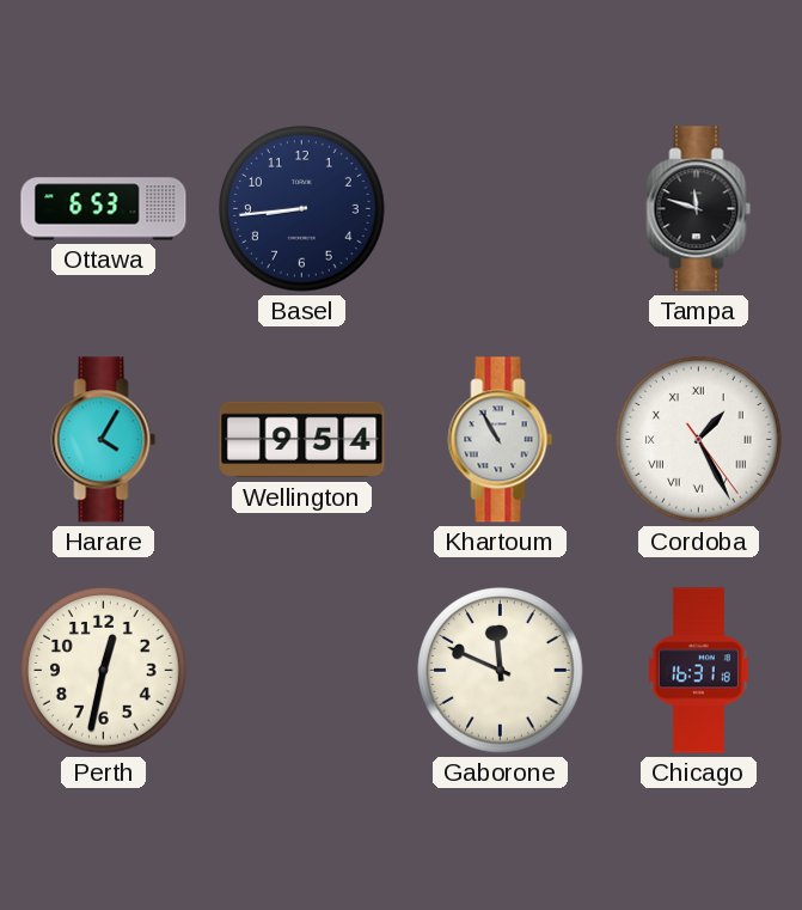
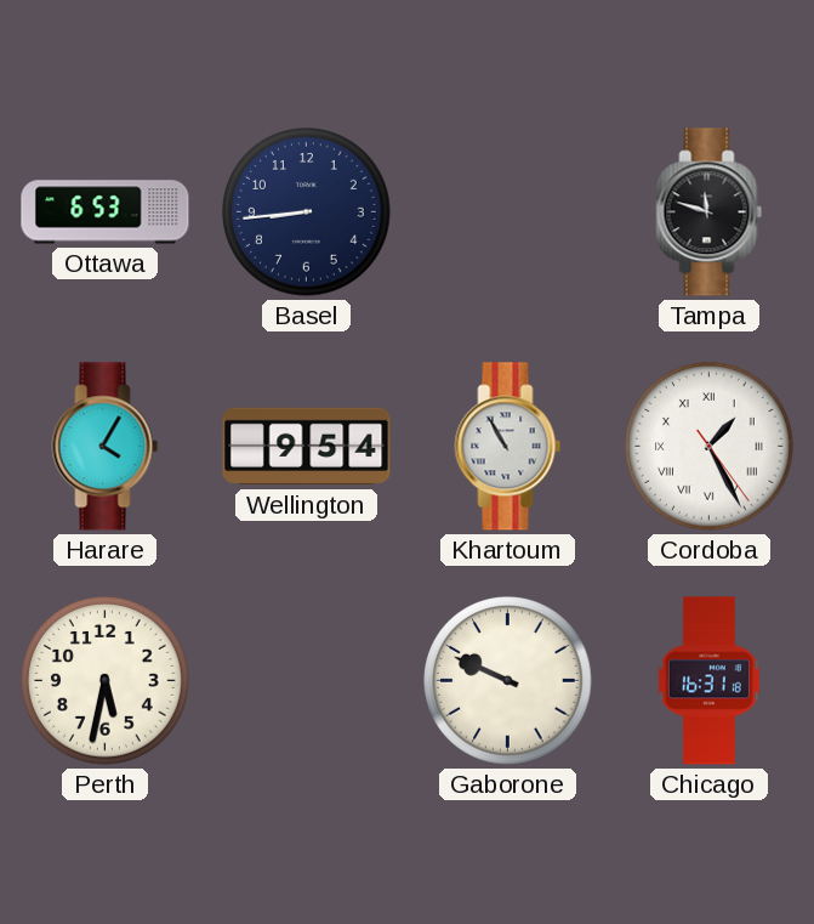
Perth: 12:32 -> 5:32
Gaborone: 11:49 -> 9:49
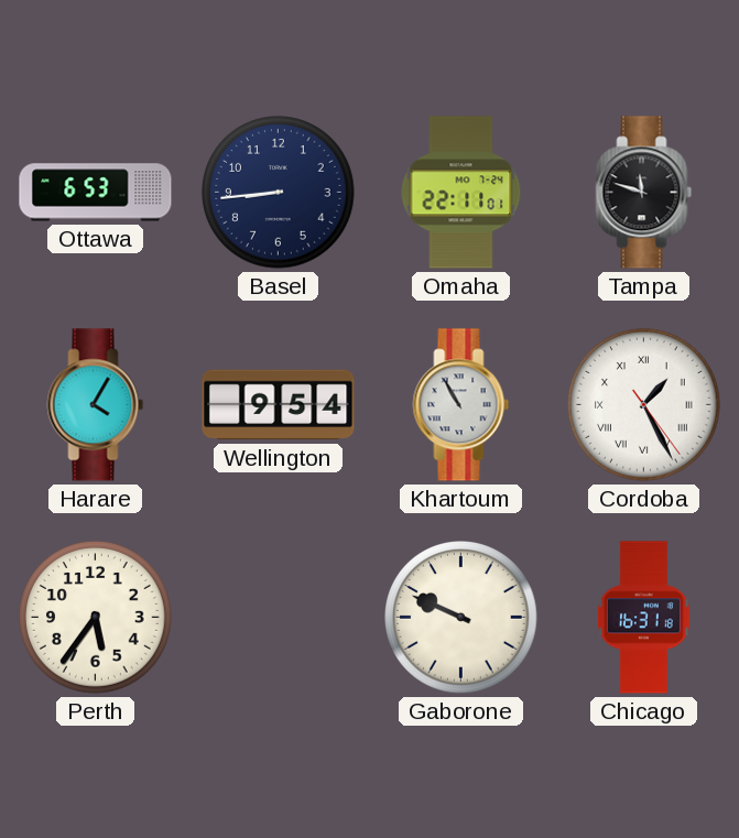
Omaha: none -> 22:11
Perth: 5:32 -> 5:36
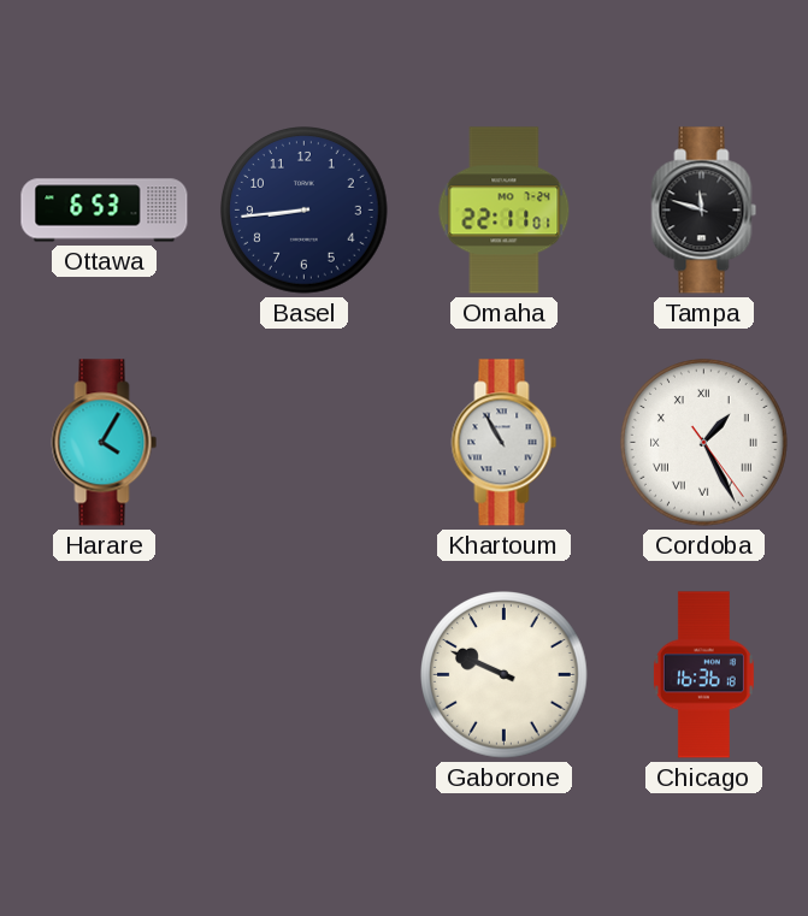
Wellington: 9:54 -> none
Perth: 5:36 -> none
Chicago: 16:31 -> 16:36
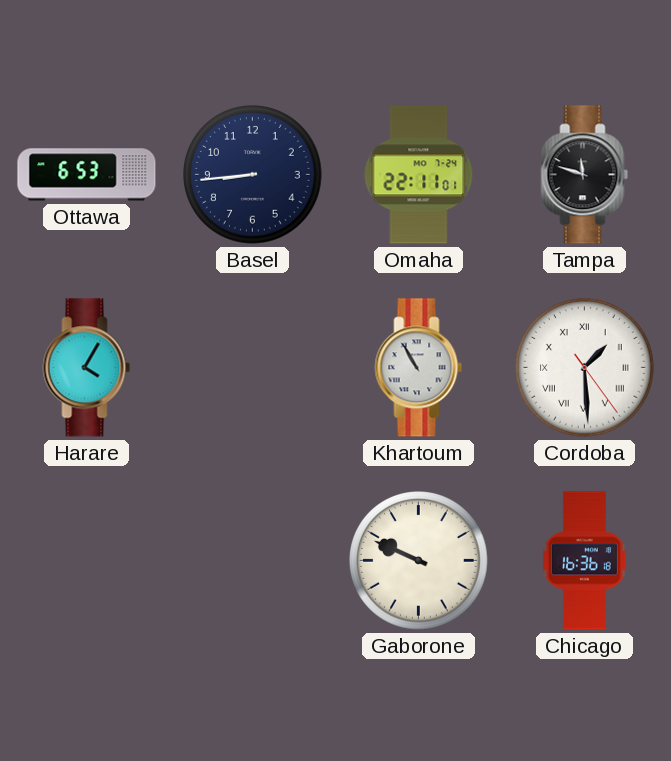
Cordoba: 1:25 -> 1:29
